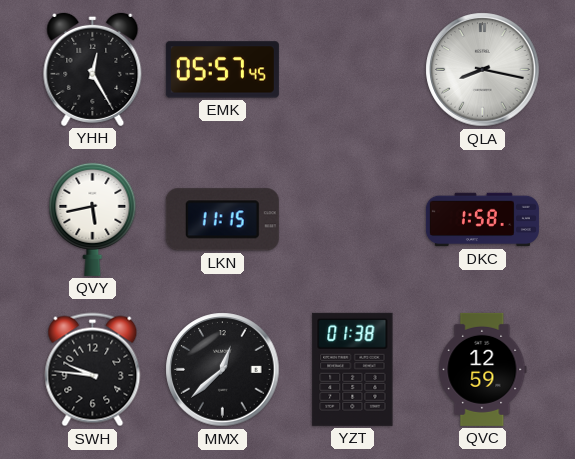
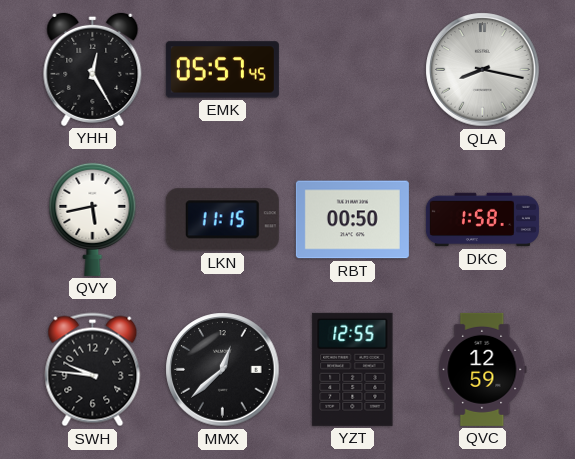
RBT: none -> 00:50
YZT: 01:38 -> 12:55
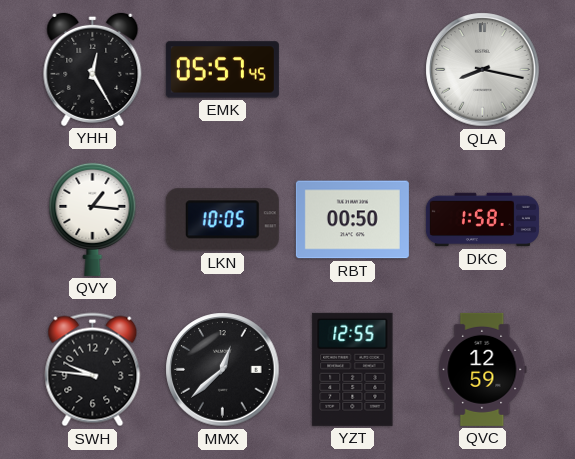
QVY: 5:43 -> 1:16
LKN: 11:15 -> 10:05
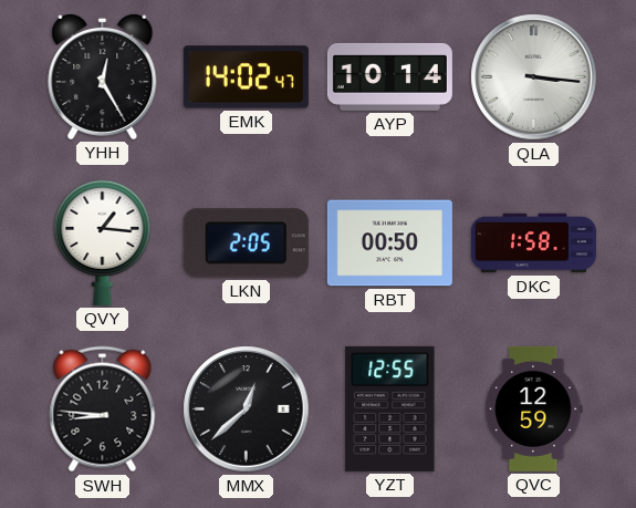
EMK: 05:57 -> 14:02
AYP: none -> 10:14
QLA: 8:17 -> 3:16
LKN: 10:05 -> 2:05
SWH: 9:46 -> 8:46
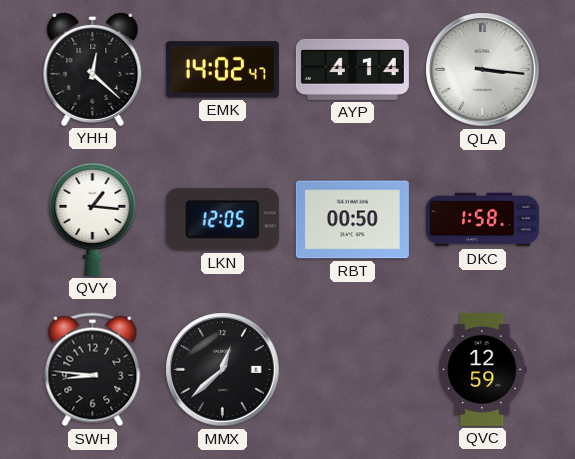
YHH: 12:25 -> 12:22
AYP: 10:14 -> 4:14
LKN: 2:05 -> 12:05
YZT: 12:55 -> none
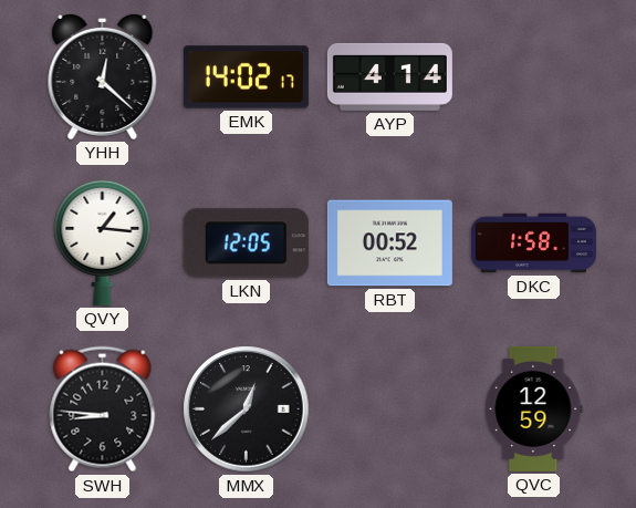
EMK: 14:02:47 -> 14:02:17
QLA: 3:16 -> none
RBT: 00:50 -> 00:52
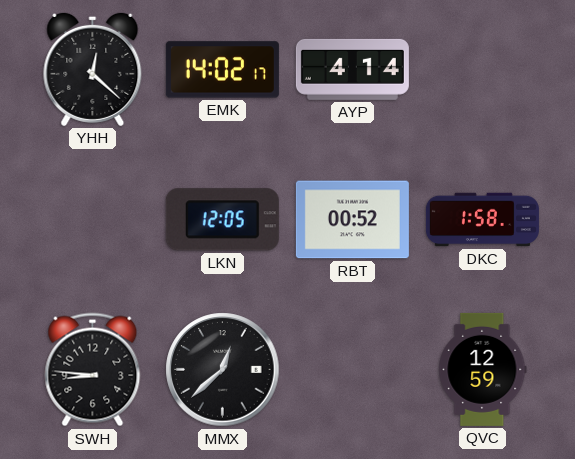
QVY: 1:16 -> none
